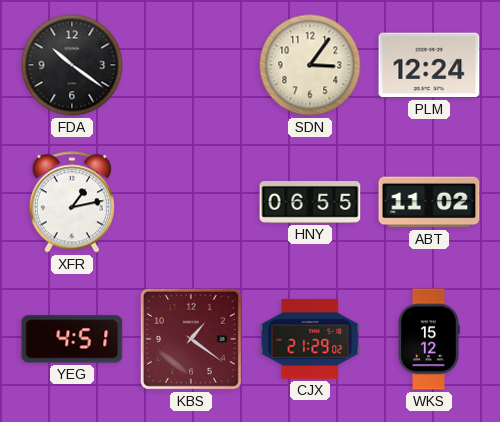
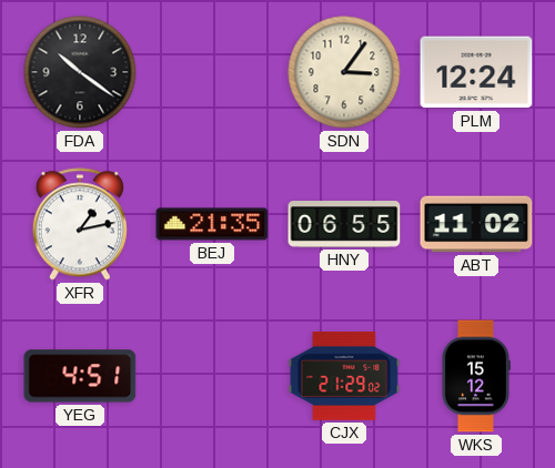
BEJ: none -> 21:35
KBS: 1:21 -> none
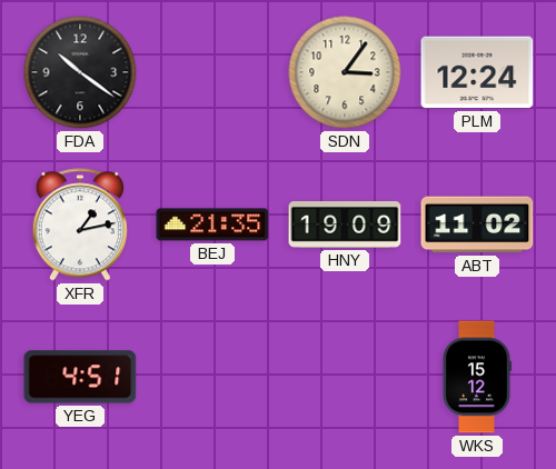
HNY: 06:55 -> 19:09
CJX: 21:29 -> none
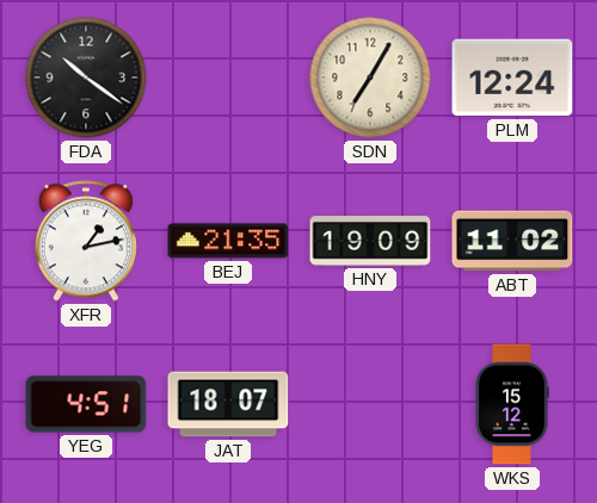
SDN: 3:06 -> 7:05
JAT: none -> 18:07
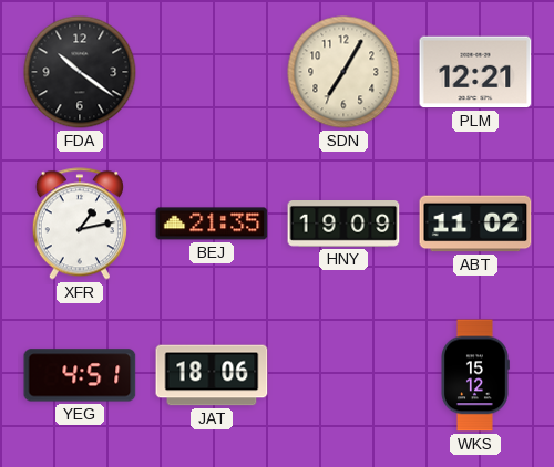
PLM: 12:24 -> 12:21
JAT: 18:07 -> 18:06
